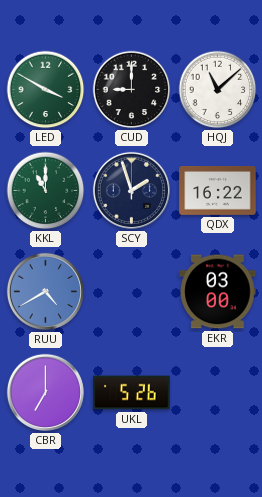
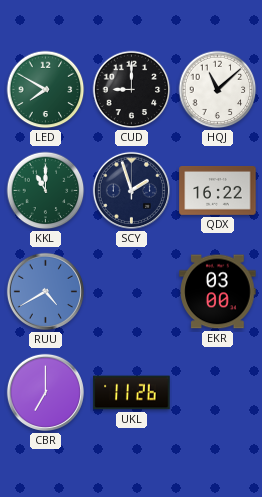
LED: 3:50 -> 7:50
UKL: 5:26 -> 11:26
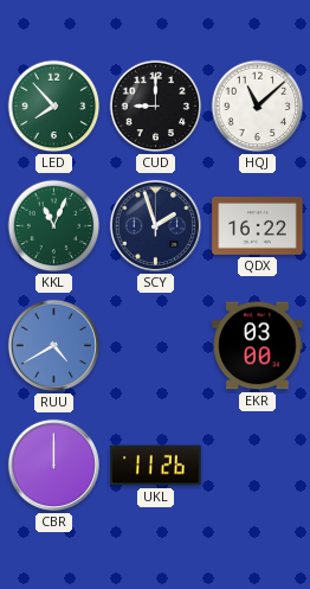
LED: 7:50 -> 7:53
KKL: 11:00 -> 11:04
CBR: 7:00 -> 12:00
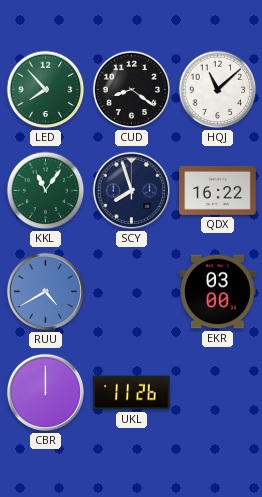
CUD: 9:00 -> 8:21
KKL: 11:04 -> 11:06
SCY: 1:57 -> 7:57
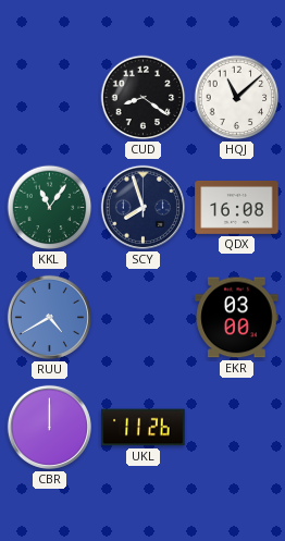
LED: 7:53 -> none
QDX: 16:22 -> 16:08
